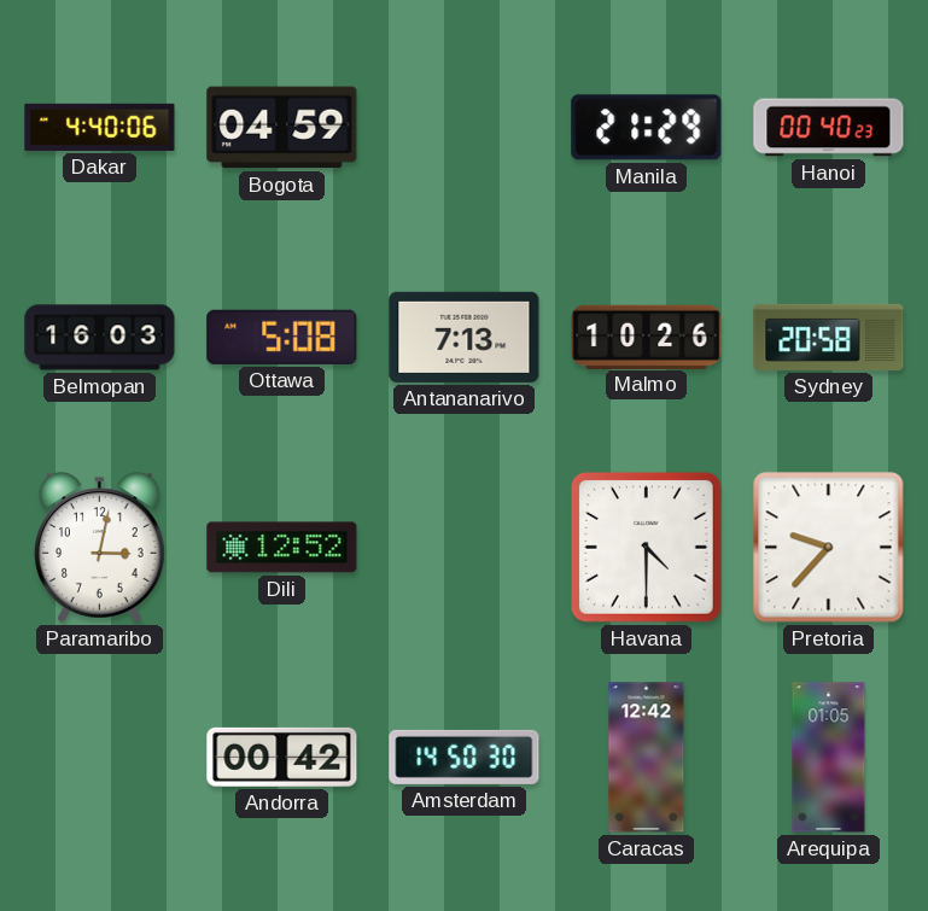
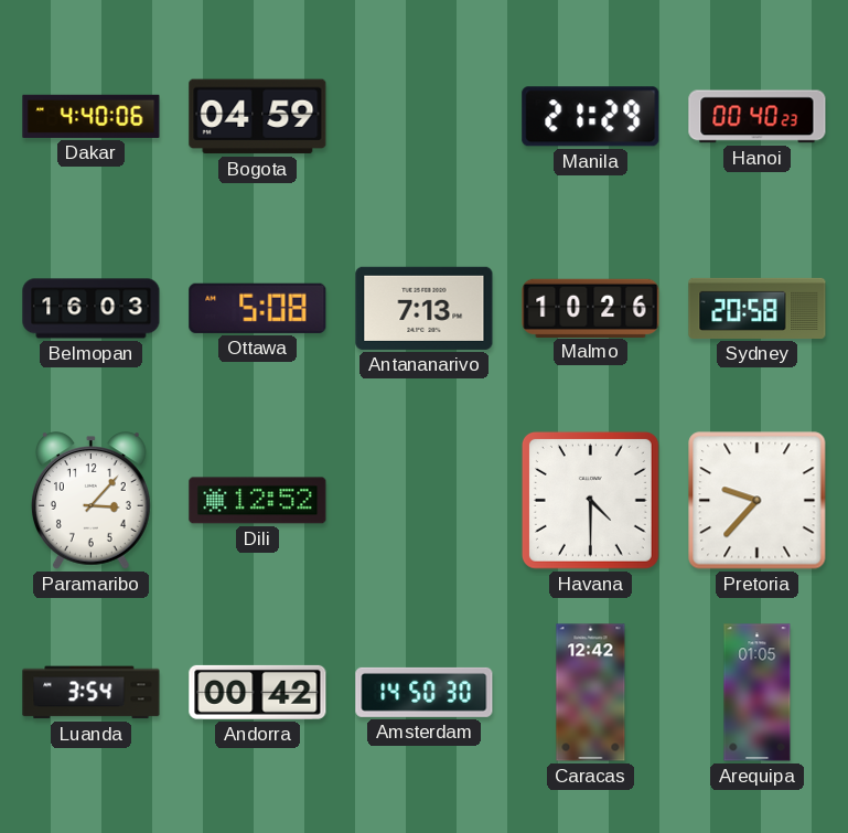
Paramaribo: 3:02 -> 3:07
Luanda: none -> 3:54
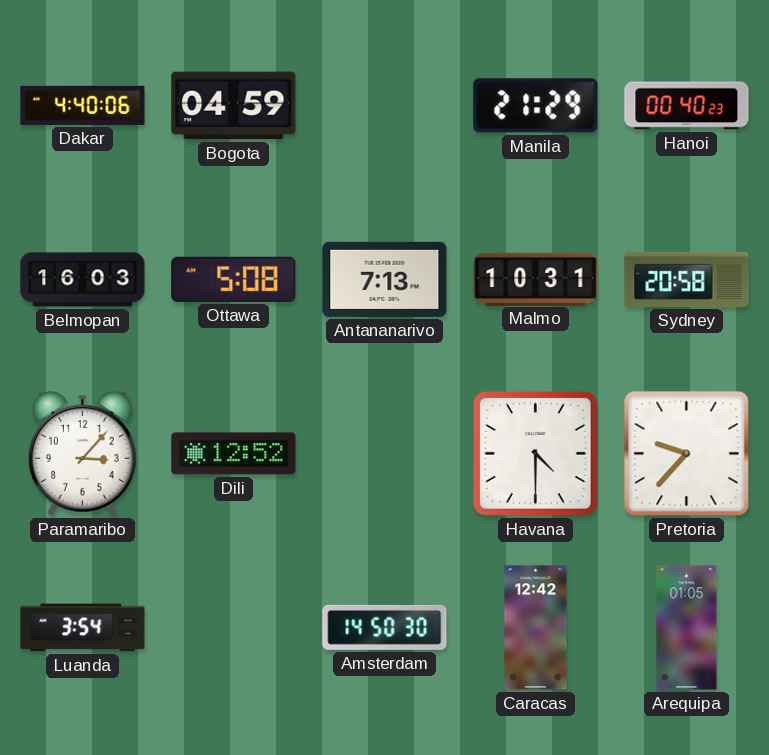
Malmo: 10:26 -> 10:31
Andorra: 00:42 -> none
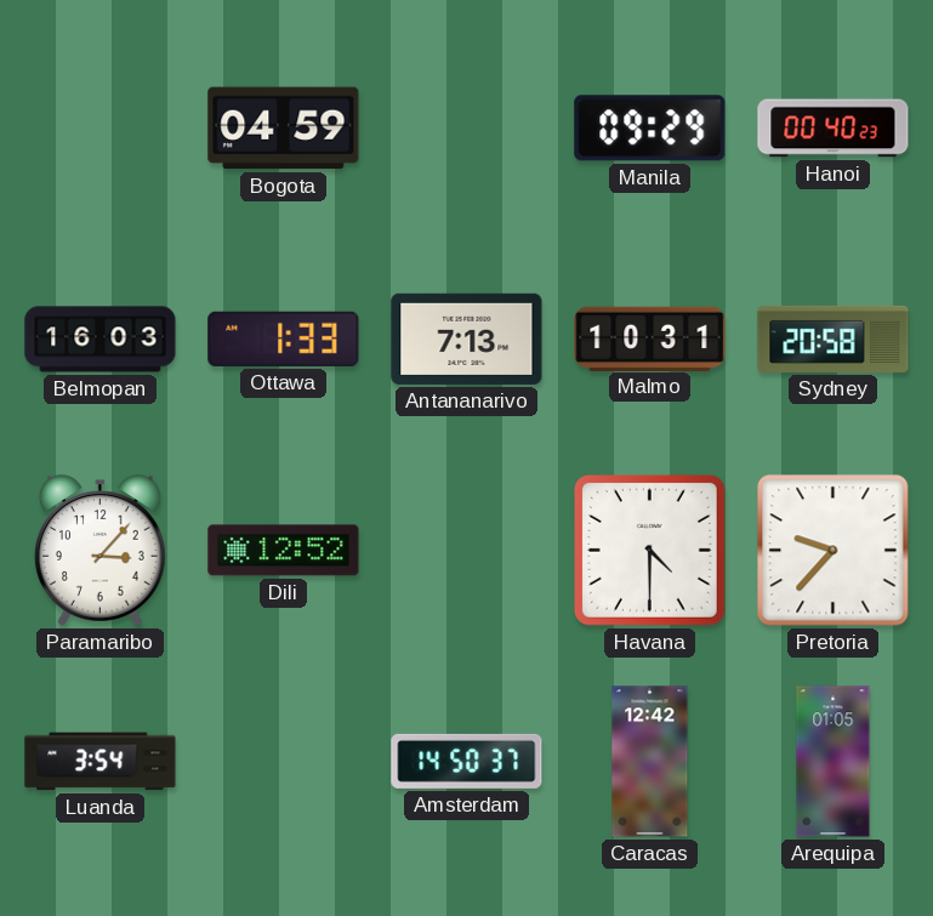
Dakar: 4:40 -> none
Manila: 21:29 -> 09:29
Ottawa: 5:08 -> 1:33
Amsterdam: 14:50:30 -> 14:50:37
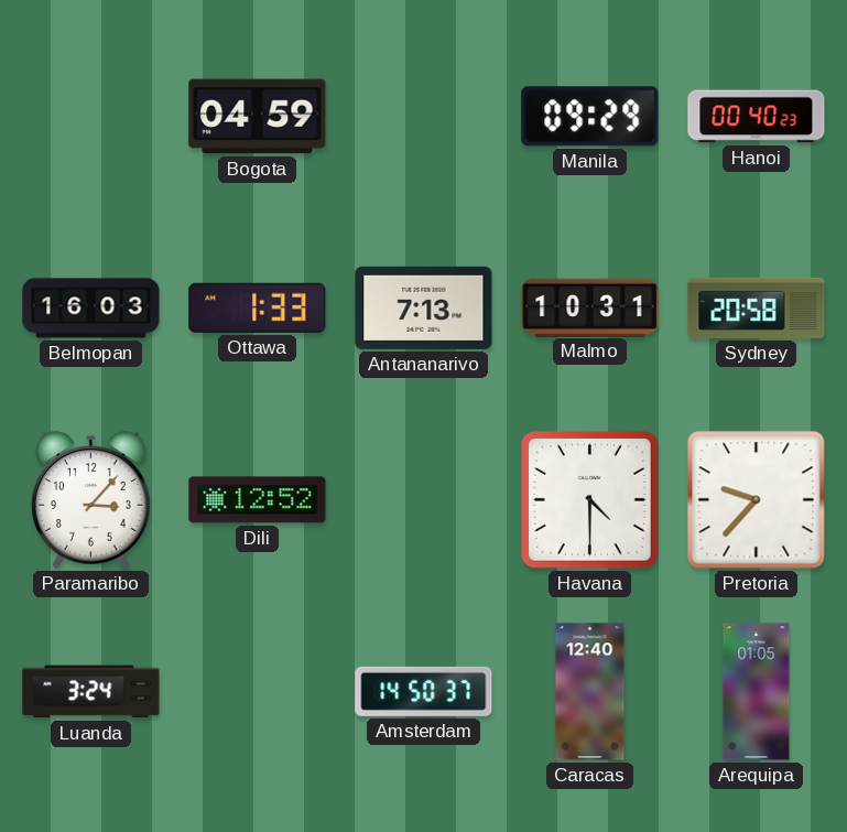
Luanda: 3:54 -> 3:24
Caracas: 12:42 -> 12:40
